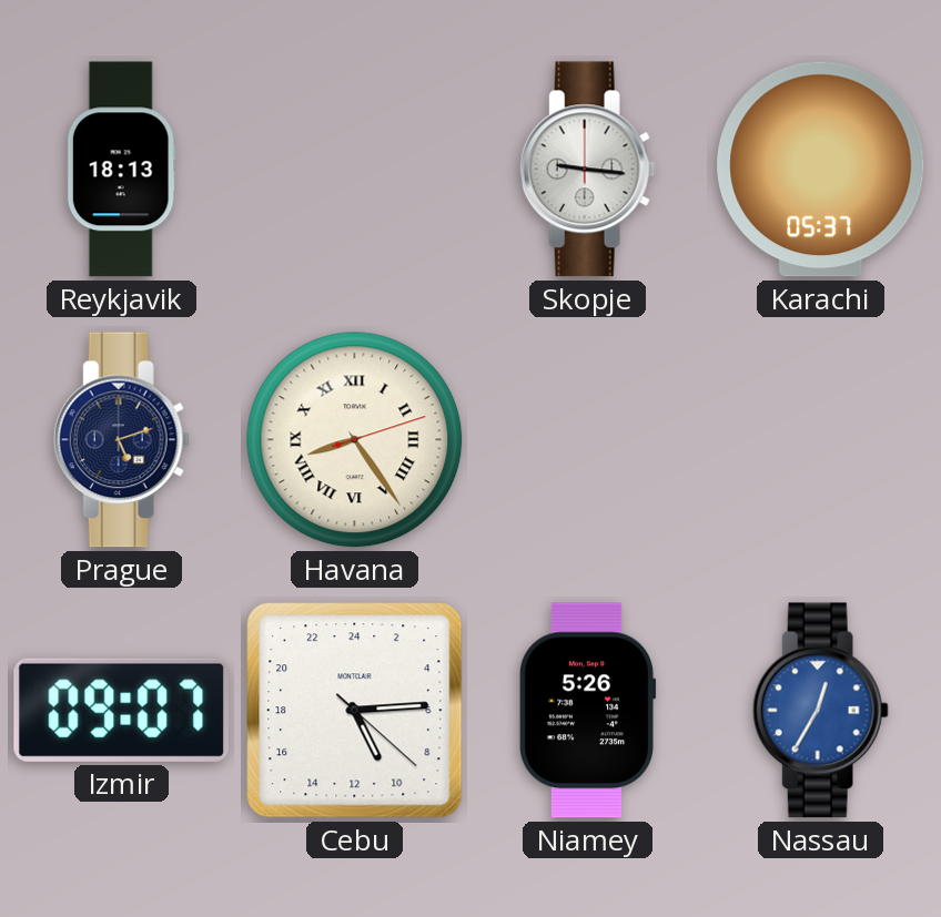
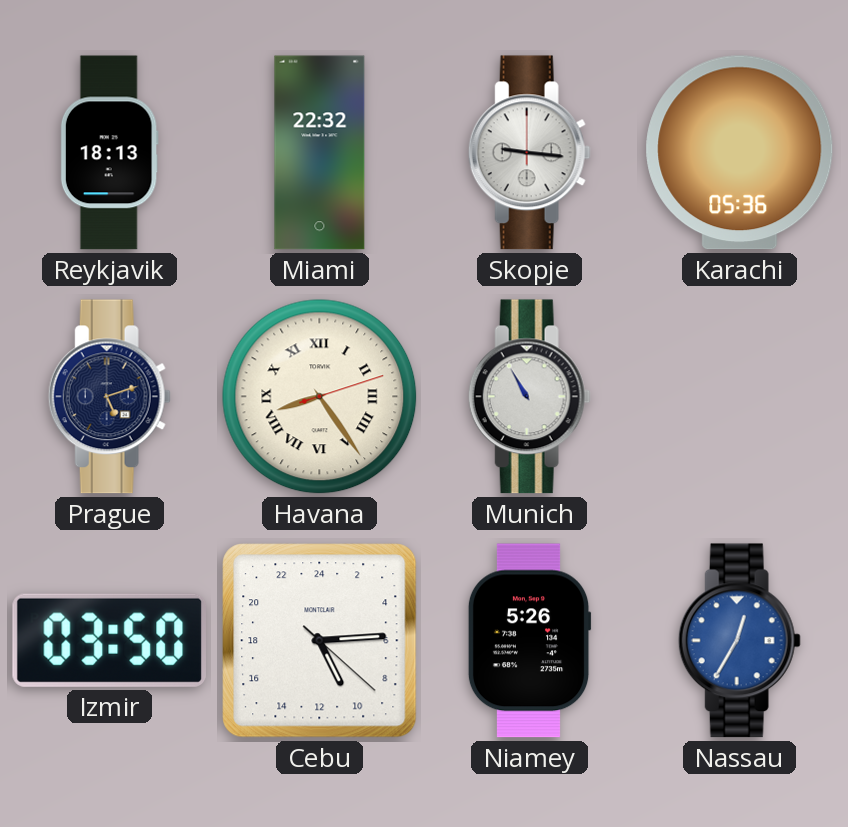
Miami: none -> 22:32
Karachi: 05:37 -> 05:36
Munich: none -> 10:55
Izmir: 09:07 -> 03:50
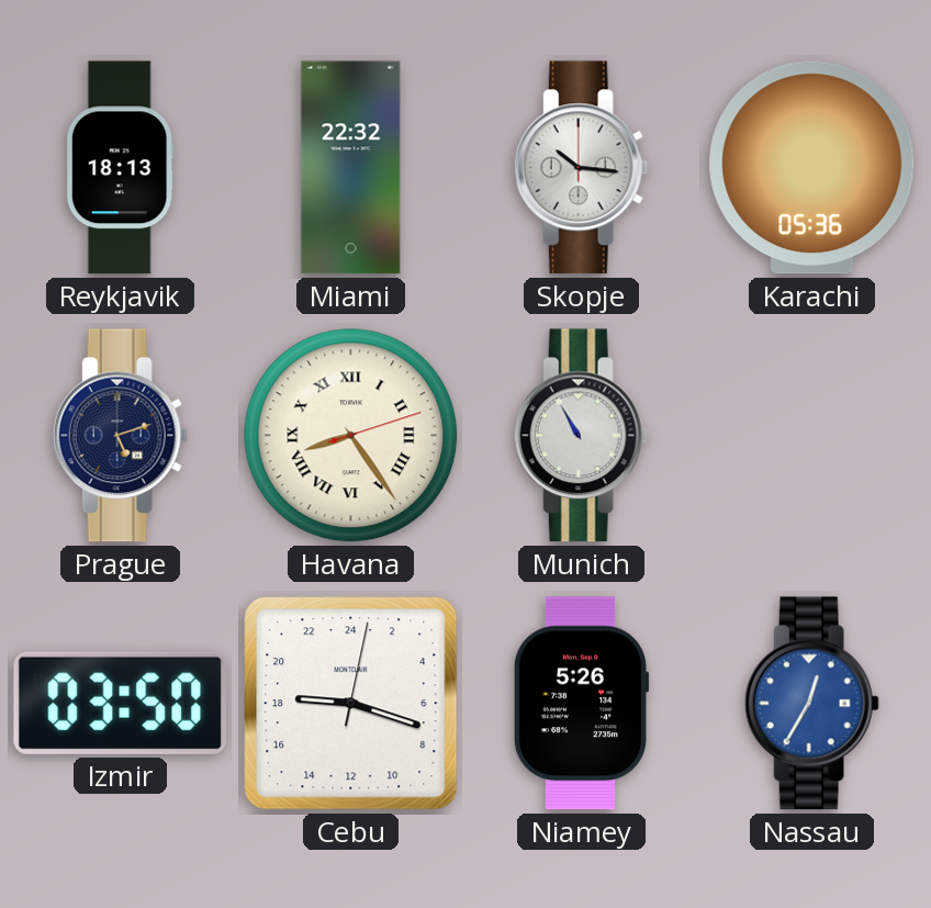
Skopje: 9:16 -> 10:16
Cebu: 10:14 -> 18:18
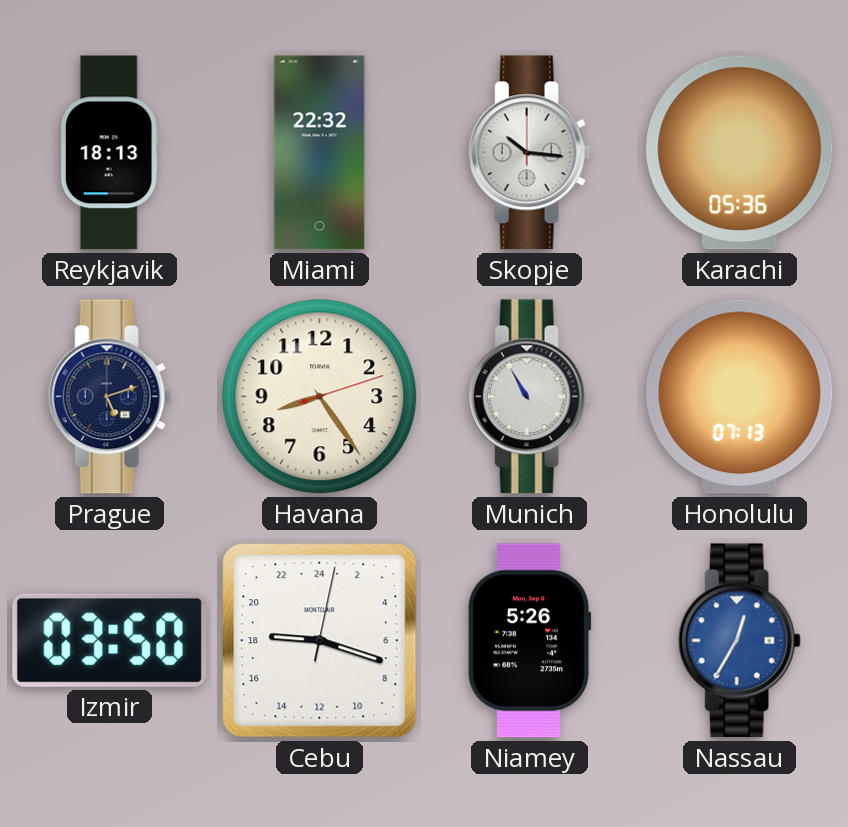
Havana numerals: Roman -> Arabic
Honolulu: none -> 07:13
